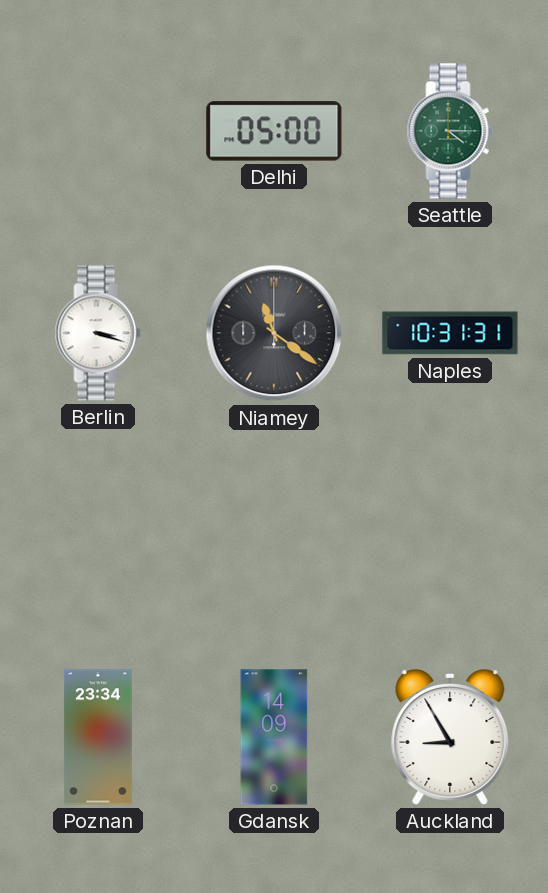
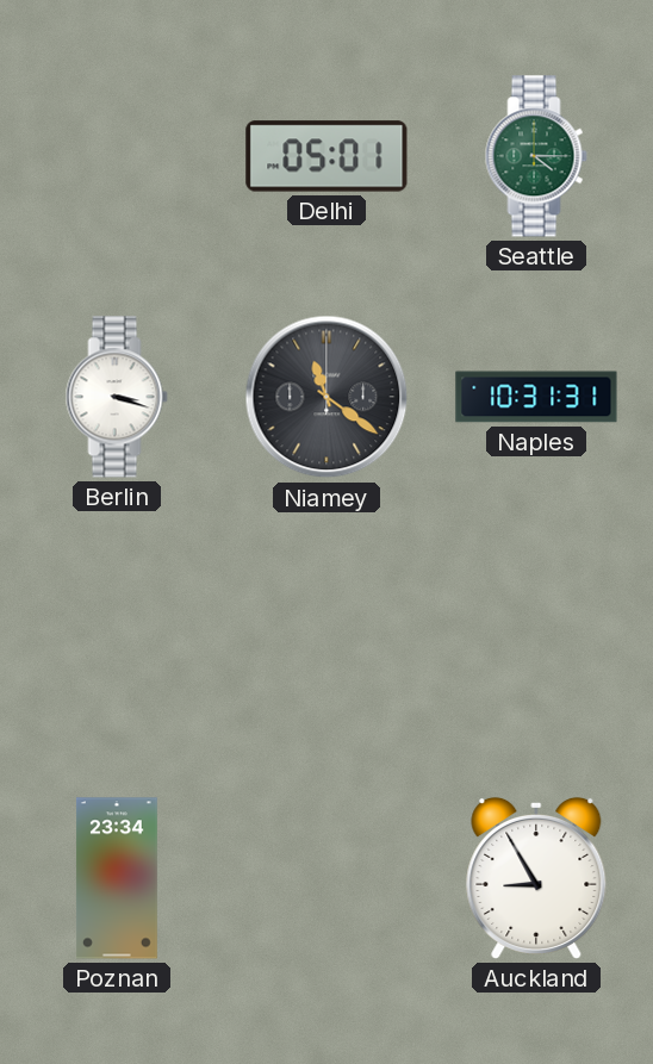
Delhi: 05:00 -> 05:01
Gdansk: 14:09 -> none
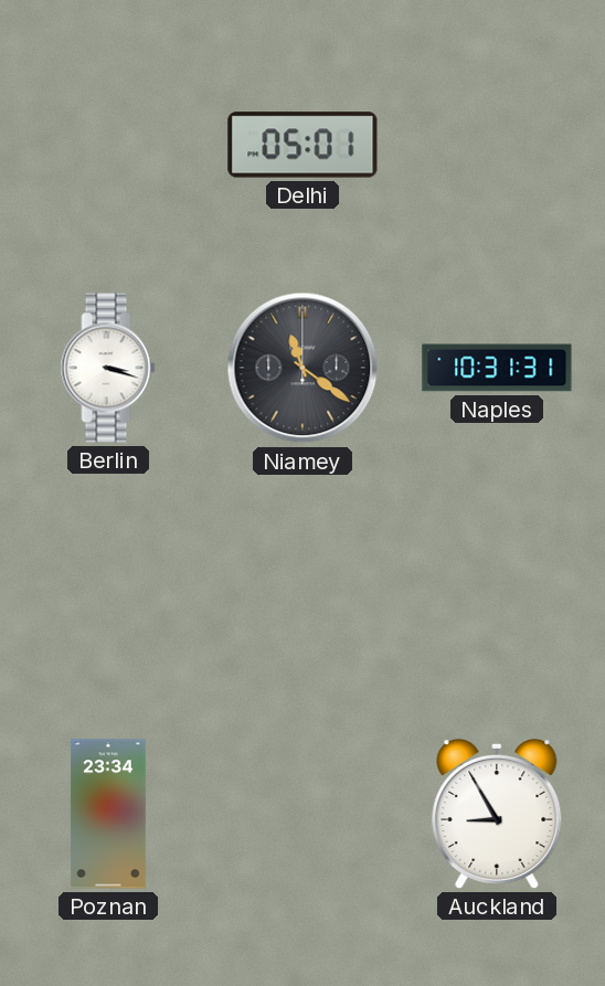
Seattle: 4:15 -> none
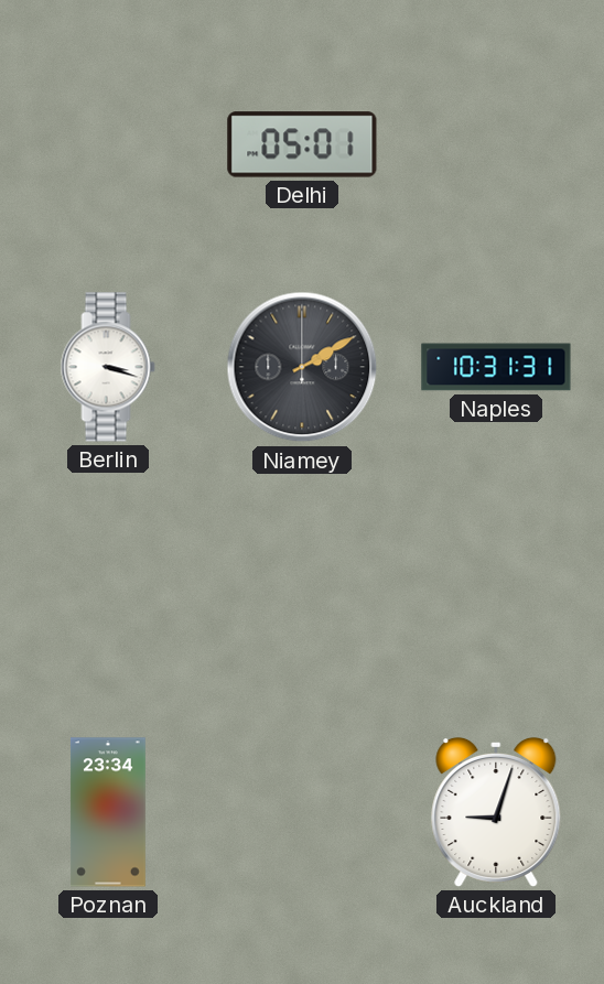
Niamey: 11:21 -> 2:10
Auckland: 8:55 -> 9:03
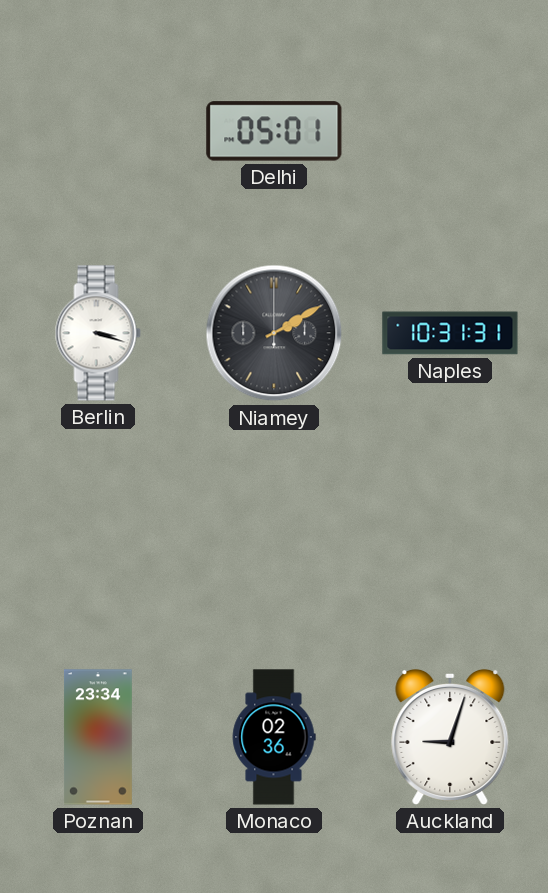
Monaco: none -> 02:36
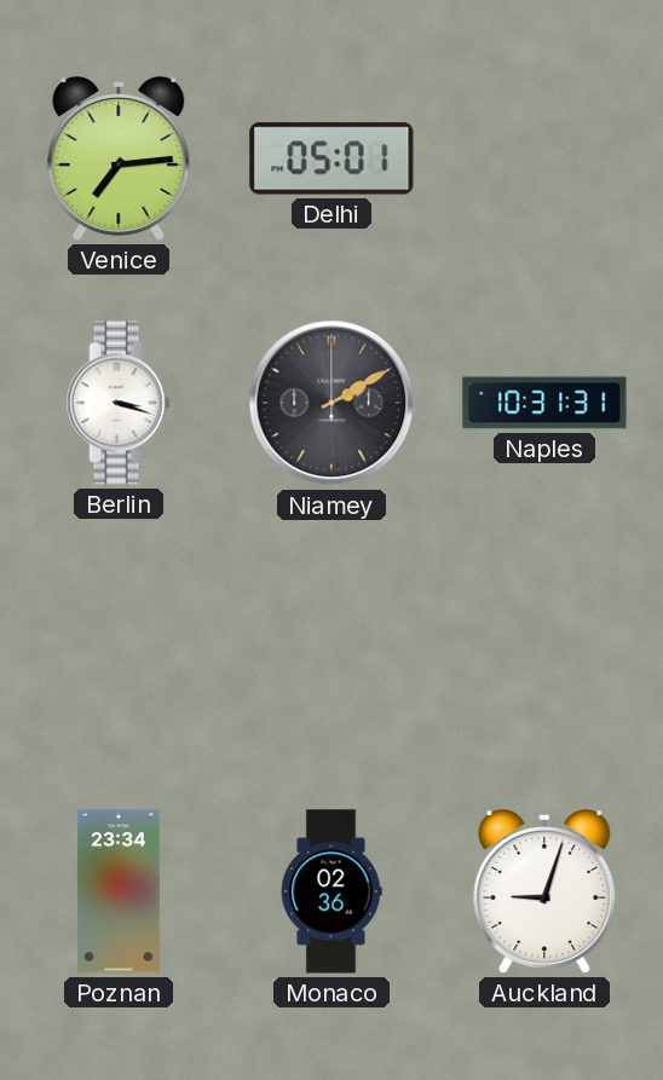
Venice: none -> 7:14
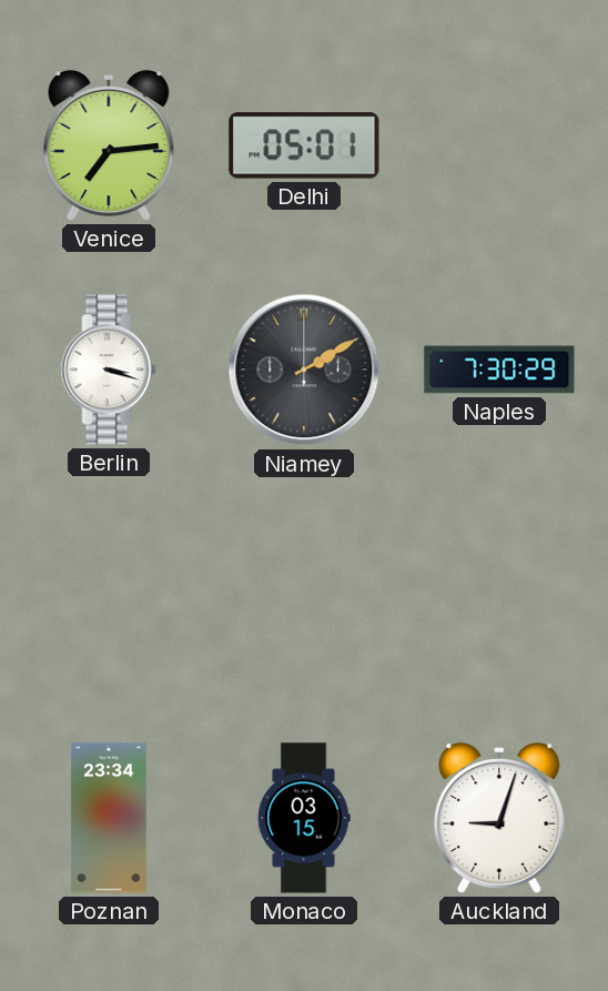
Naples: 10:31 -> 7:30
Monaco: 02:36 -> 03:15
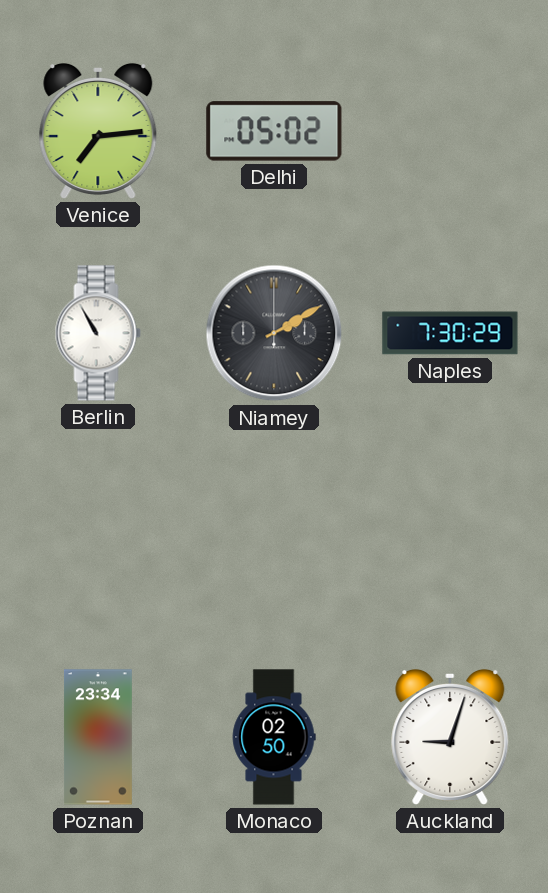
Delhi: 05:01 -> 05:02
Berlin: 3:18 -> 10:55
Monaco: 03:15 -> 02:50
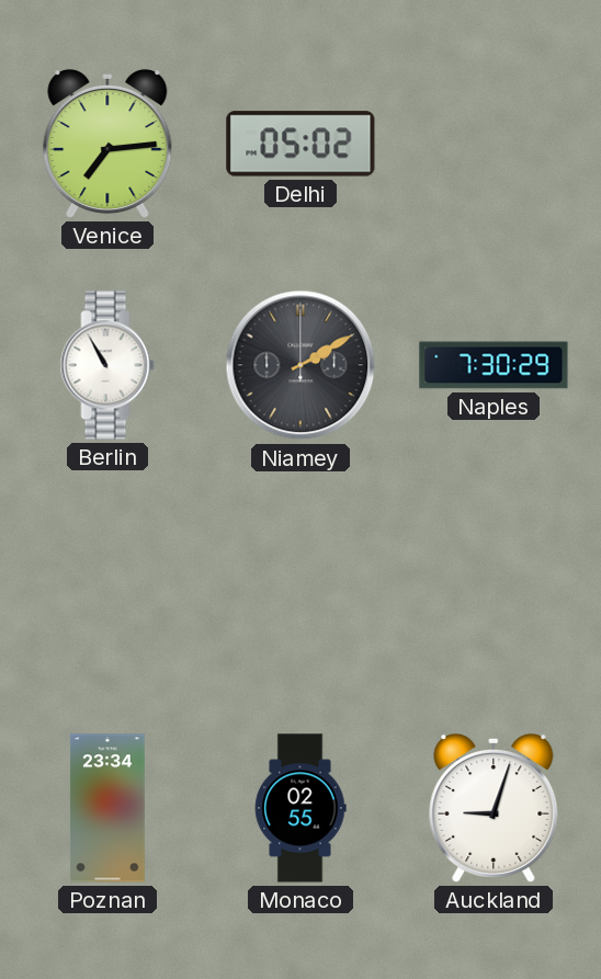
Monaco: 02:50 -> 02:55
